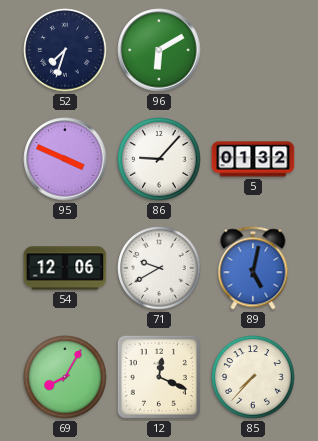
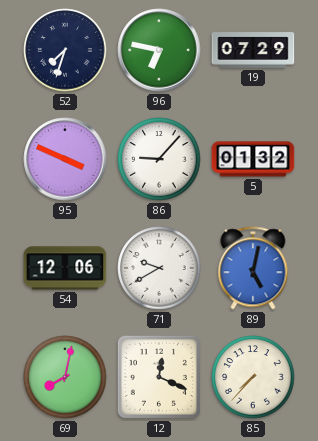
96: 6:10 -> 6:47
19: none -> 07:29
69: 8:05 -> 8:02
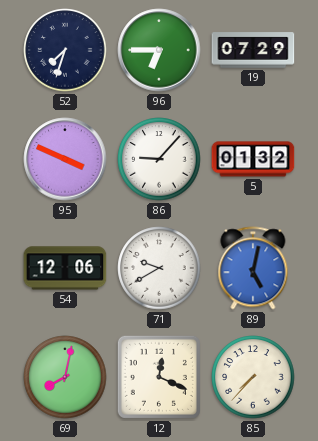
96: 6:47 -> 6:45
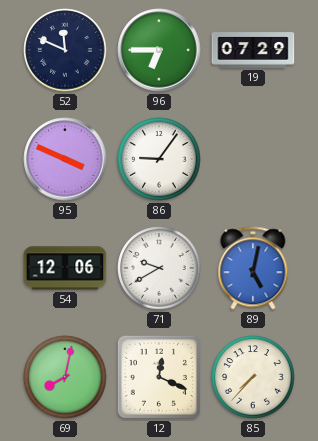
52: 7:33 -> 11:49
86: 9:07 -> 9:06
5: 01:32 -> none
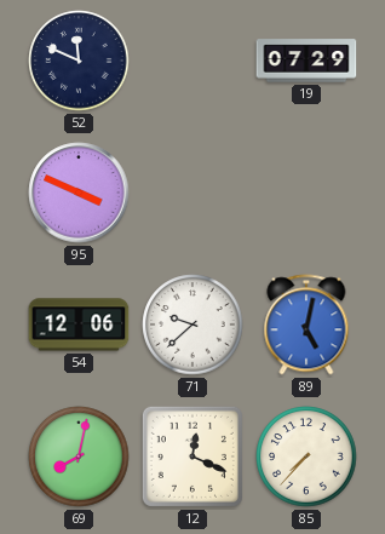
96: 6:45 -> none
86: 9:06 -> none
71: 9:40 -> 9:38
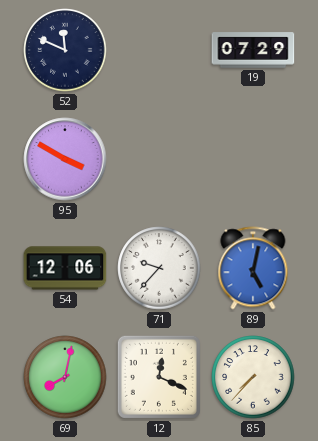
95: 3:49 -> 3:50
71: 9:38 -> 9:37
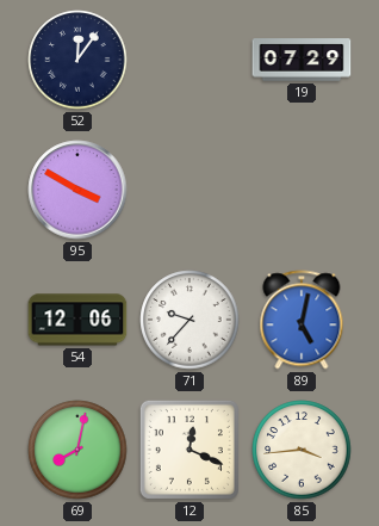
52: 11:49 -> 12:06
85: 7:37 -> 3:44
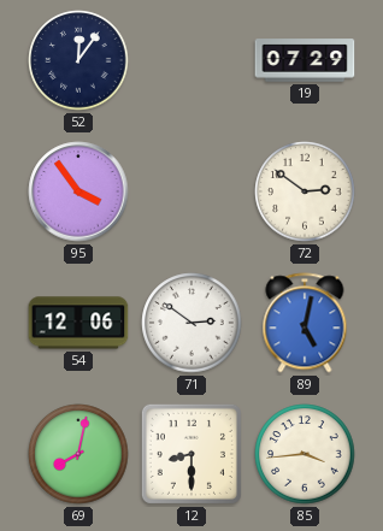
95: 3:50 -> 3:54
72: none -> 2:51
71: 9:37 -> 2:51
12: 12:19 -> 8:30
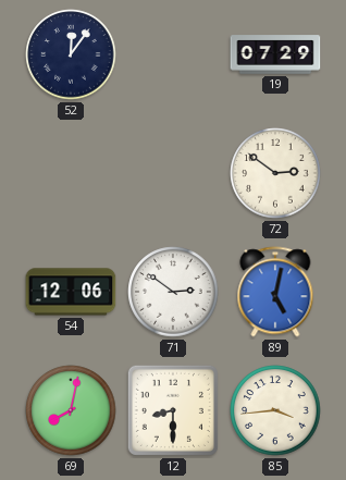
95: 3:54 -> none
